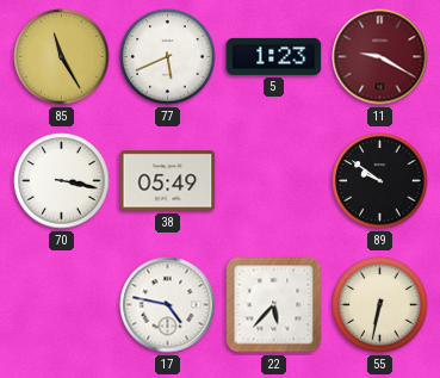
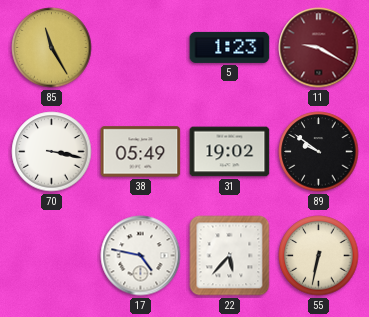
77: 5:41 -> none
31: none -> 19:02
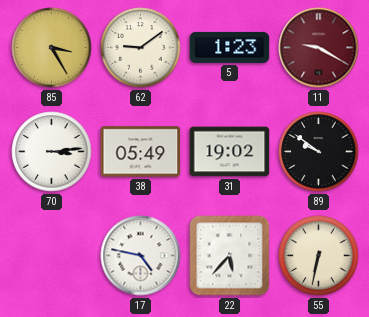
85: 11:25 -> 3:25
62: none -> 9:09
70: 3:17 -> 3:14
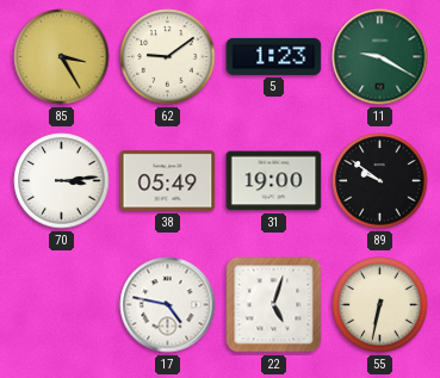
11 dial: burgundy -> green
31: 19:02 -> 19:00
22: 5:37 -> 5:03
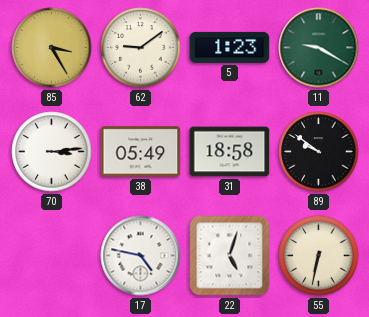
31: 19:00 -> 18:58
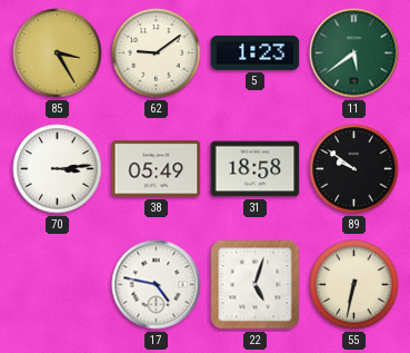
11: 9:20 -> 5:39
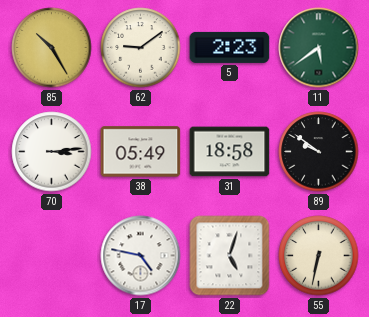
85: 3:25 -> 10:25
5: 1:23 -> 2:23
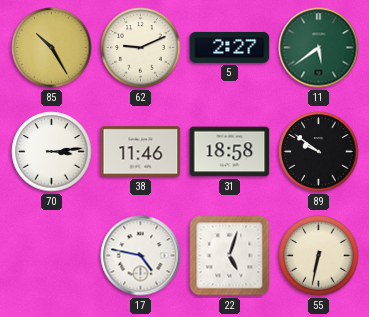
62: 9:09 -> 9:11
5: 2:23 -> 2:27
38: 05:49 -> 11:46
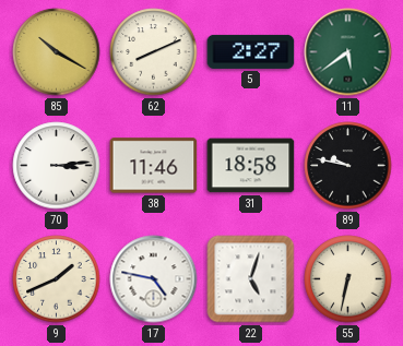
85: 10:25 -> 10:20
62: 9:11 -> 8:11
89: 9:51 -> 9:47
9: none -> 1:41
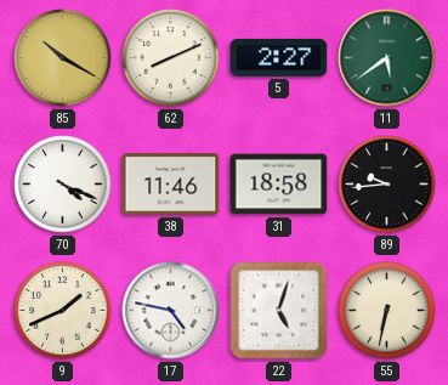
70: 3:14 -> 4:19
89: 9:47 -> 9:44
